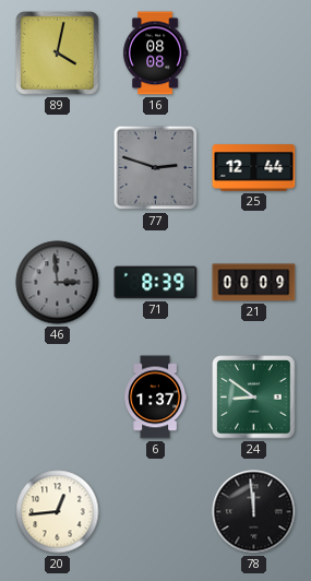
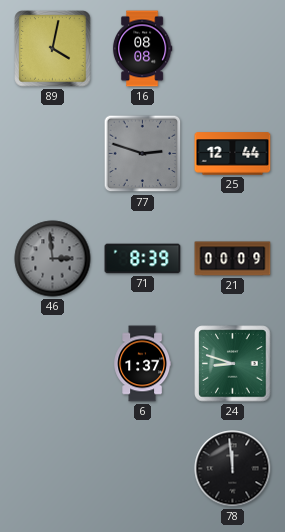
24: 8:51 -> 8:48
20: 12:44 -> none
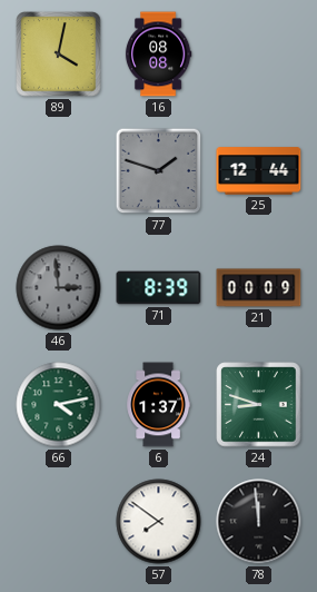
77: 2:48 -> 1:48
66: none -> 4:13
57: none -> 7:51
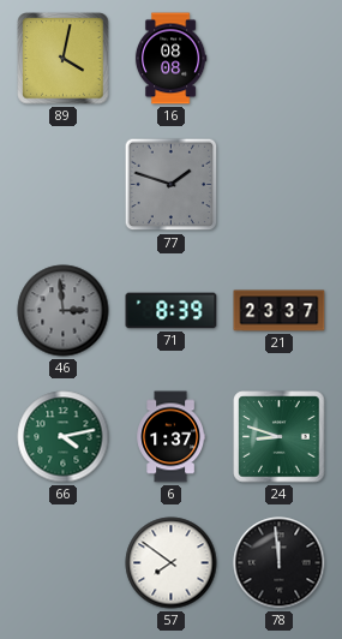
25: 12:44 -> none
21: 00:09 -> 23:37
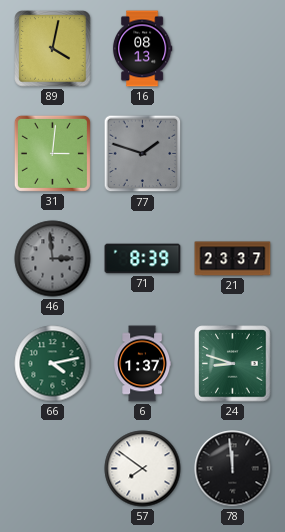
16: 08:08 -> 08:13
31: none -> 3:01
